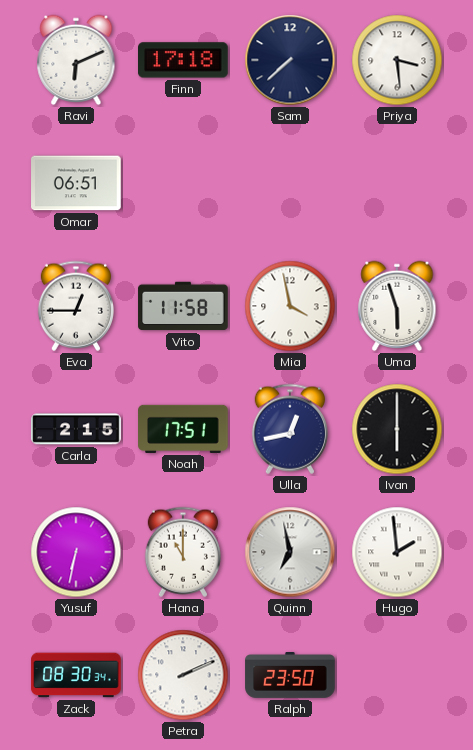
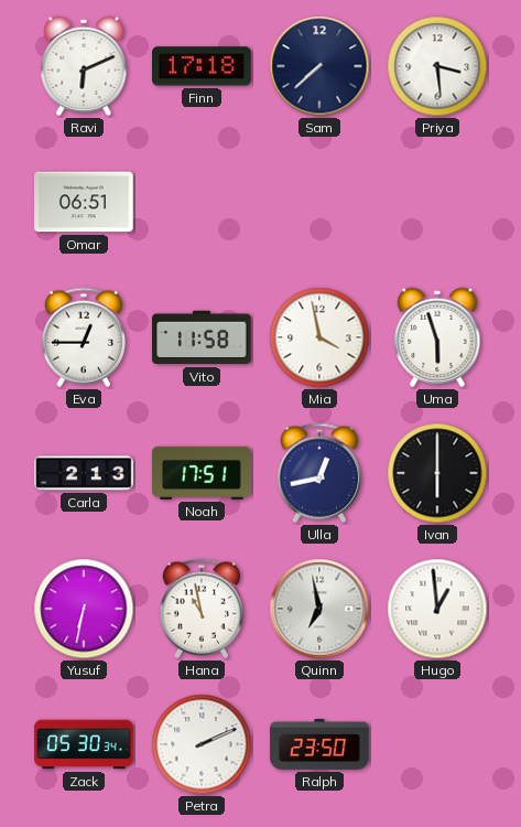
Carla: 2:15 -> 2:13
Hana: 11:00 -> 10:58
Hugo: 1:59 -> 12:59
Zack: 08:30 -> 05:30
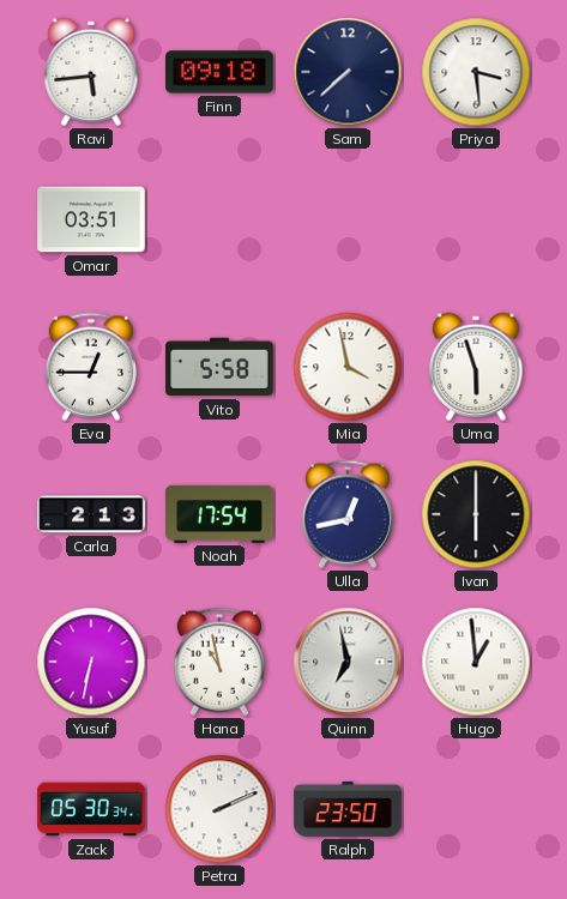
Ravi: 6:11 -> 5:44
Finn: 17:18 -> 09:18
Omar: 06:51 -> 03:51
Vito: 11:58 -> 5:58
Noah: 17:51 -> 17:54
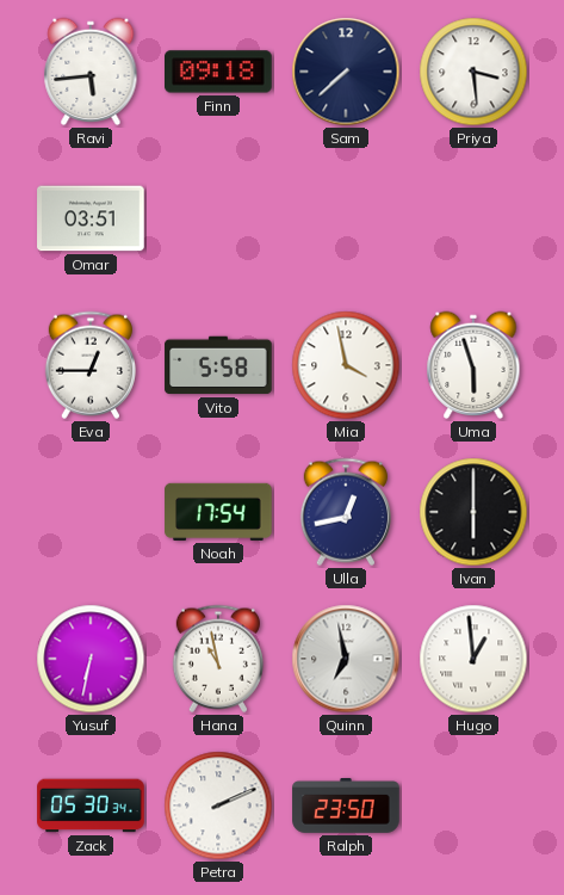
Carla: 2:13 -> none
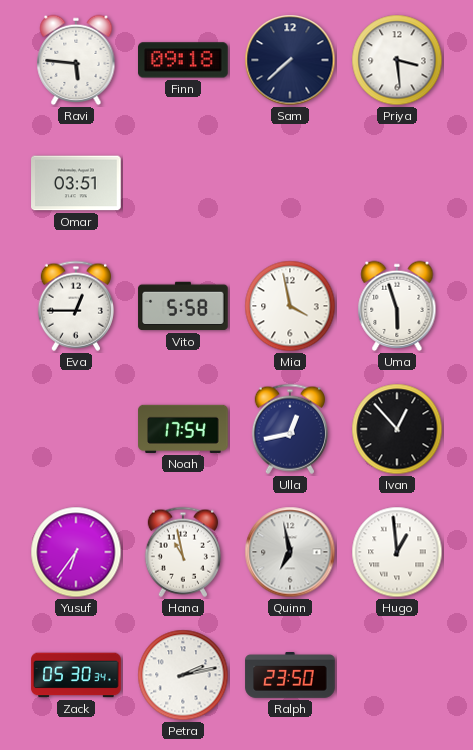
Ravi: 5:44 -> 5:46
Ivan: 6:00 -> 12:53
Yusuf: 6:32 -> 6:36
Petra: 2:11 -> 2:13
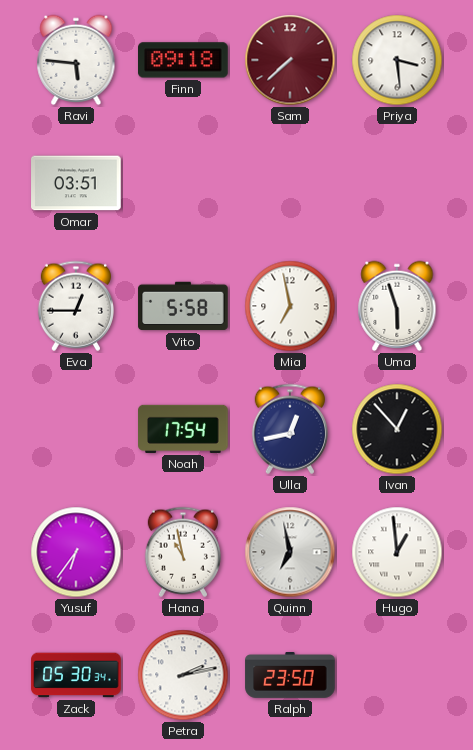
Sam dial: navy -> burgundy
Mia: 3:58 -> 6:58
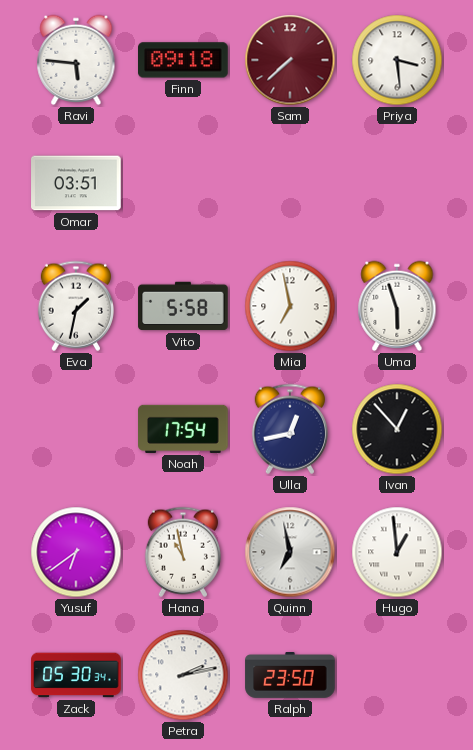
Eva: 12:45 -> 1:32
Yusuf: 6:36 -> 6:39
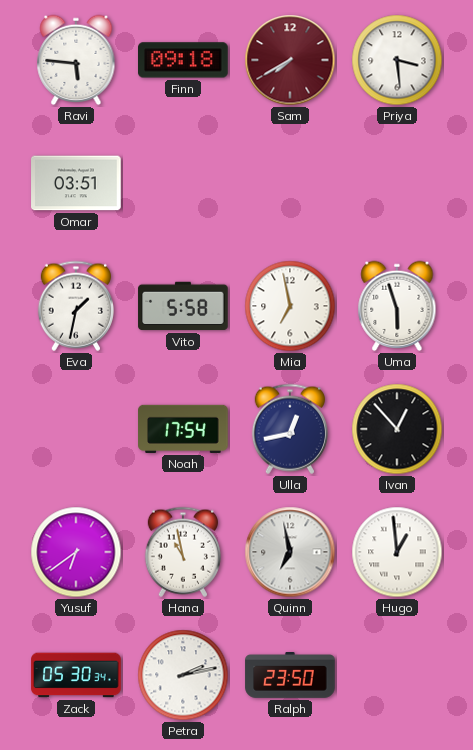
Sam: 7:38 -> 7:40
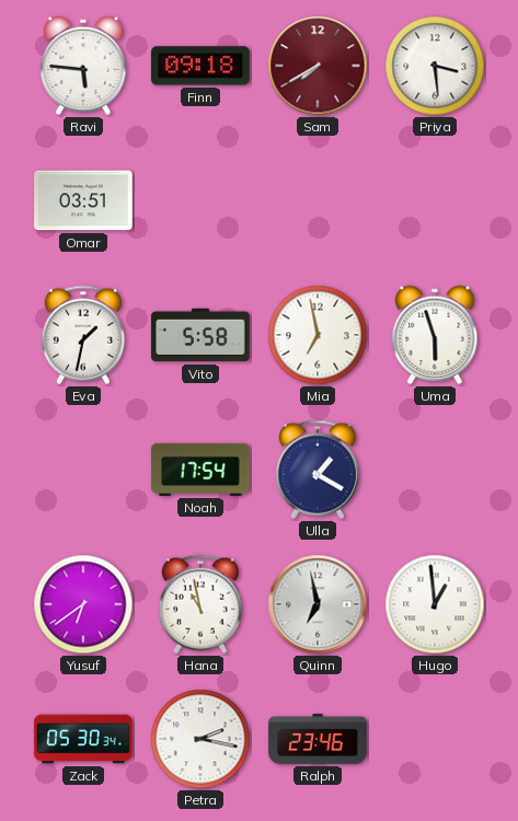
Ulla: 12:43 -> 1:20
Ivan: 12:53 -> none
Petra: 2:13 -> 2:17
Ralph: 23:50 -> 23:46
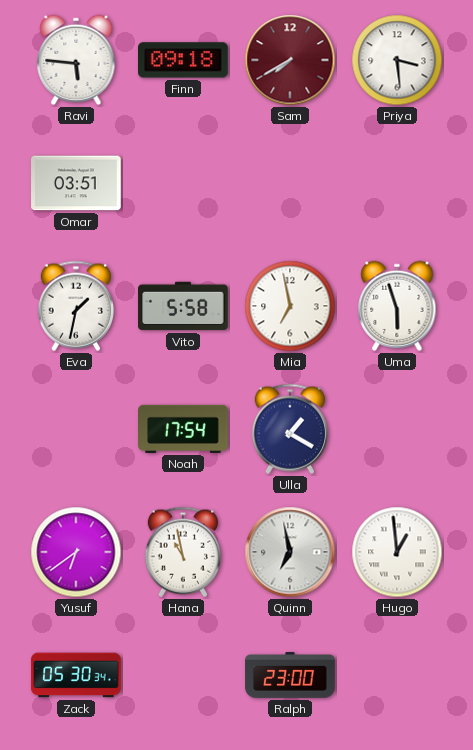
Petra: 2:17 -> none
Ralph: 23:46 -> 23:00
